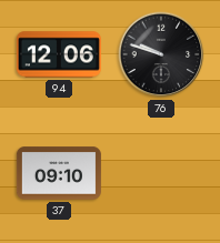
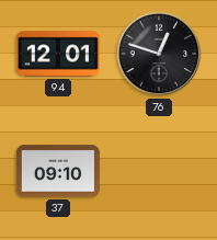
94: 12:06 -> 12:01
76: 9:48 -> 12:48
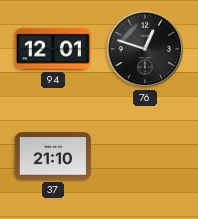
37: 09:10 -> 21:10
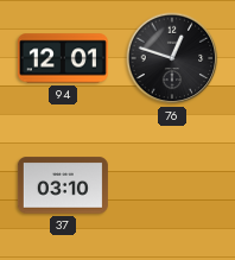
37: 21:10 -> 03:10
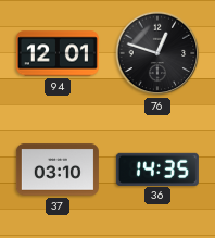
36: none -> 14:35
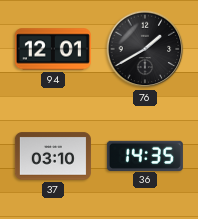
76: 12:48 -> 1:40
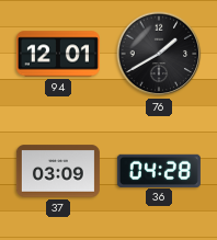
37: 03:10 -> 03:09
36: 14:35 -> 04:28
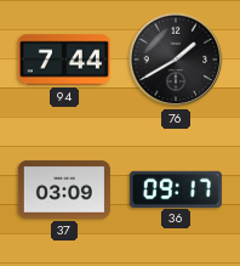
94: 12:01 -> 7:44
36: 04:28 -> 09:17
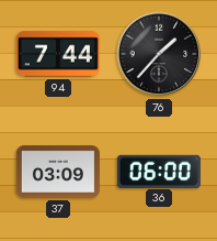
76: 1:40 -> 1:37
36: 09:17 -> 06:00
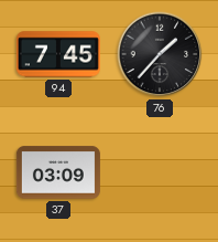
94: 7:44 -> 7:45
36: 06:00 -> none
